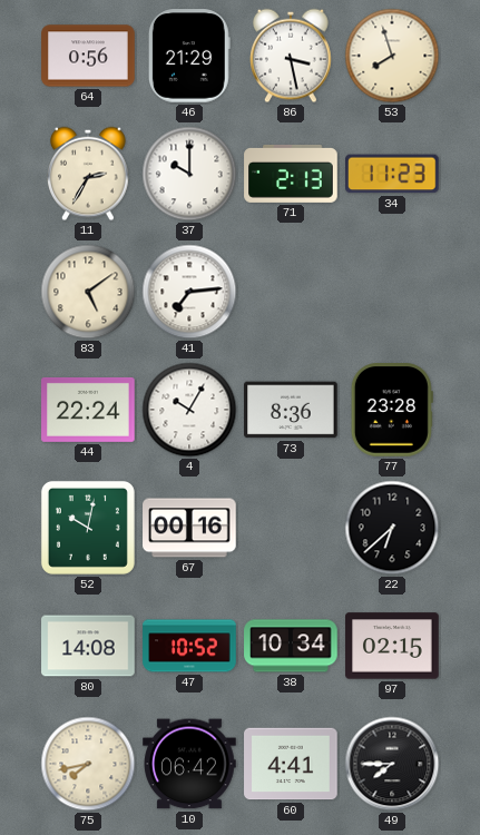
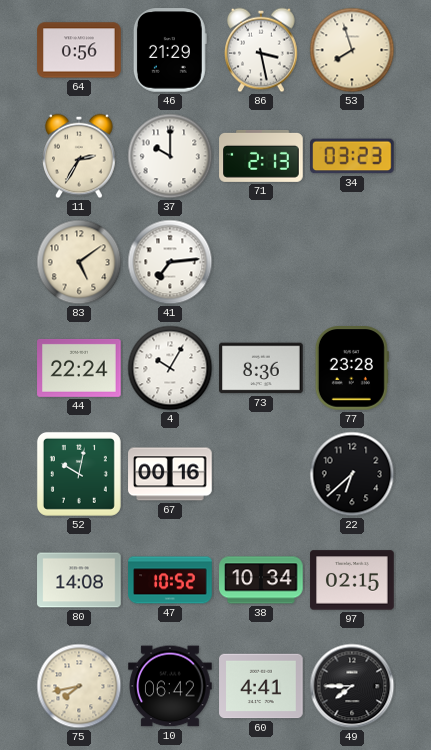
34: 11:23 -> 03:23
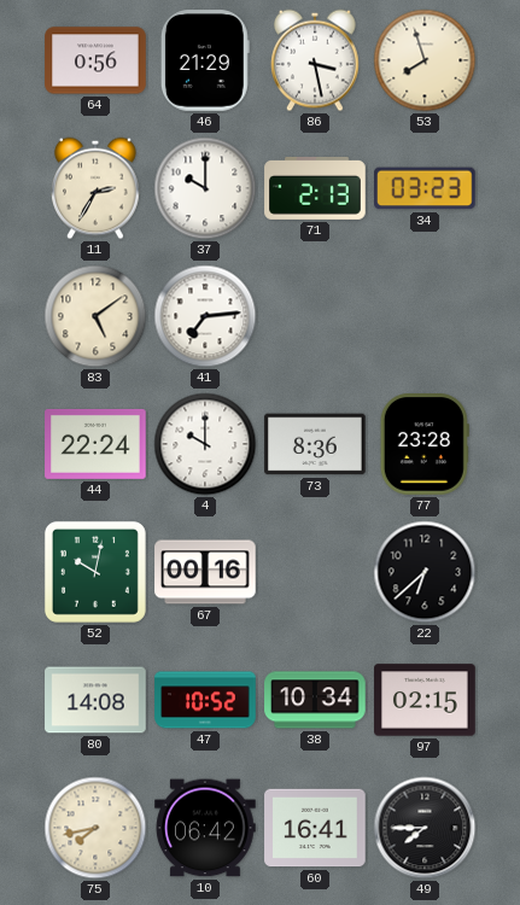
4: 10:05 -> 10:00
60: 4:41 -> 16:41
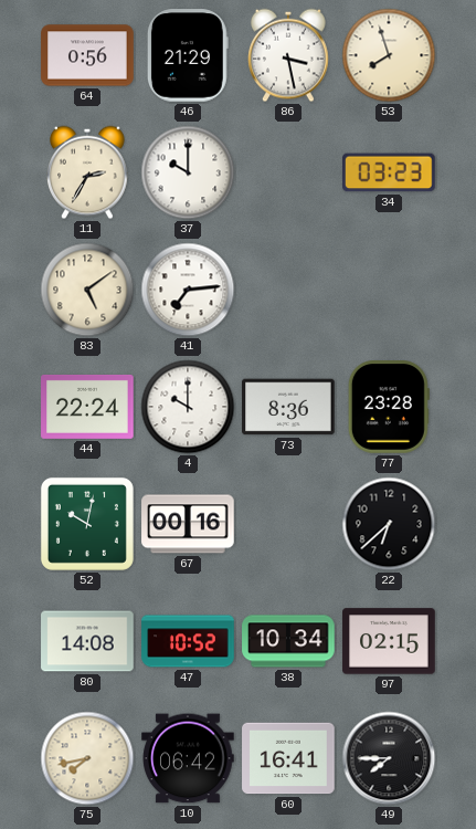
71: 2:13 -> none
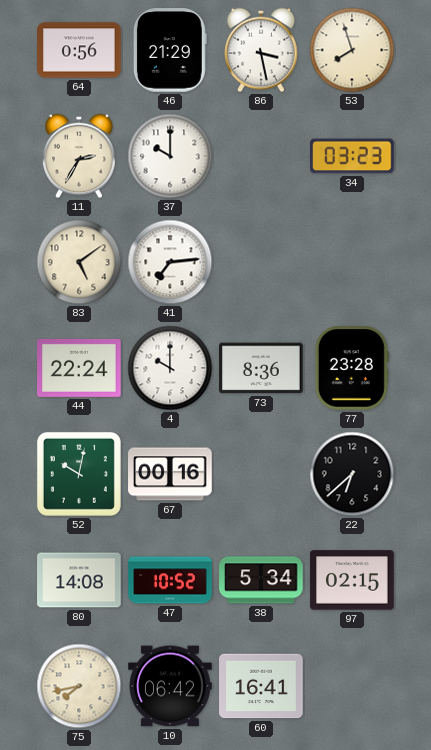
38: 10:34 -> 5:34
49: 7:45 -> none
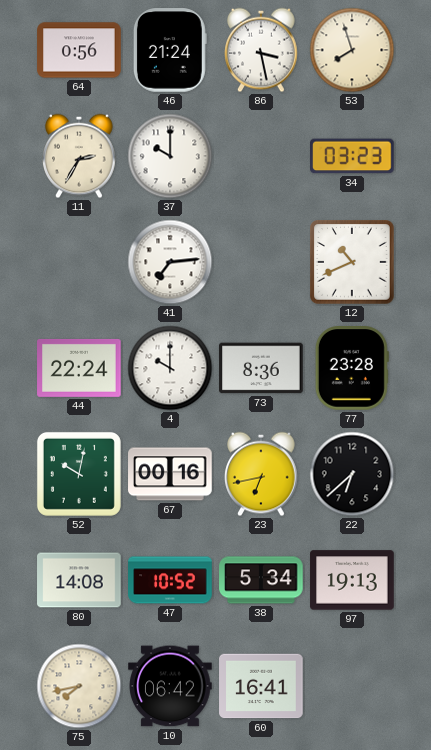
46: 21:29 -> 21:24
83: 5:09 -> none
12: none -> 10:41
23: none -> 6:43
97: 02:15 -> 19:13
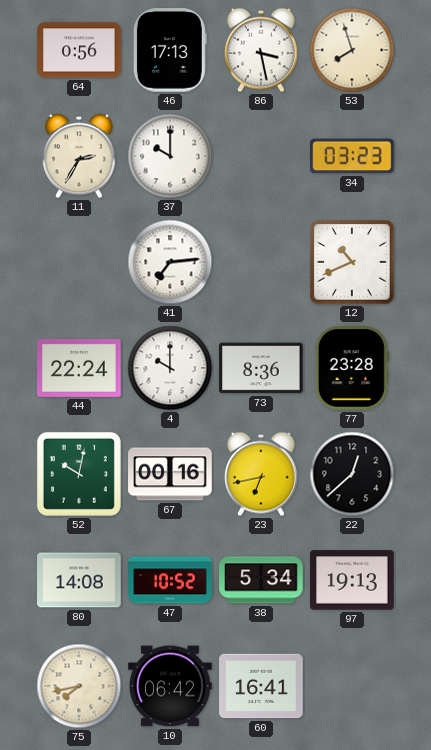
46: 21:24 -> 17:13
22: 6:38 -> 12:38
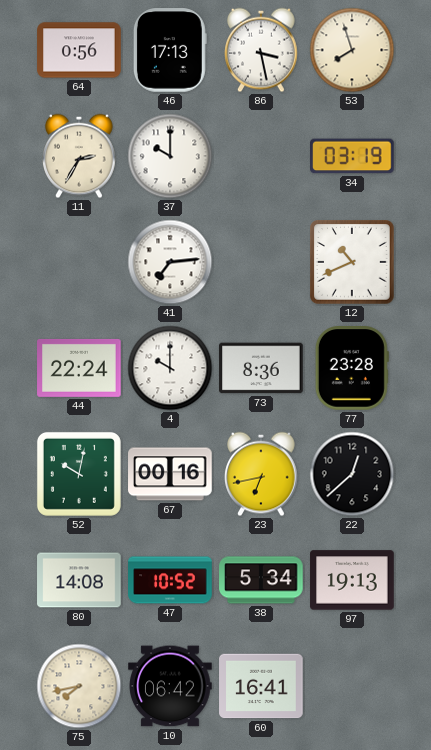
34: 03:23 -> 03:19
